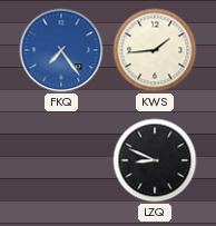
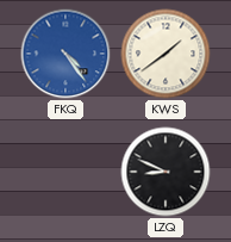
FKQ: 7:24 -> 4:24
KWS: 1:44 -> 1:39
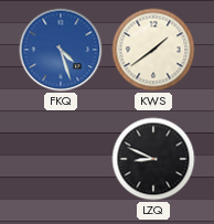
FKQ: 4:24 -> 4:27
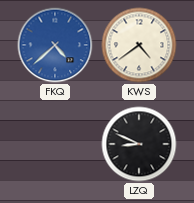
FKQ: 4:27 -> 4:38
KWS: 1:39 -> 4:39
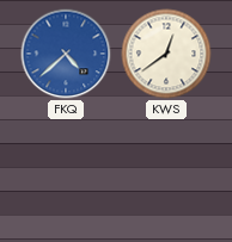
KWS: 4:39 -> 12:39
LZQ: 8:49 -> none
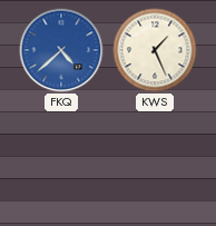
KWS: 12:39 -> 1:26
